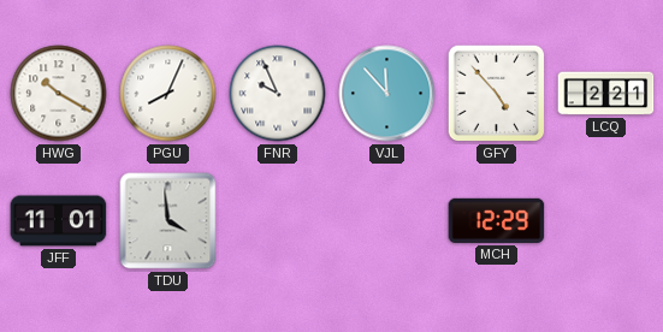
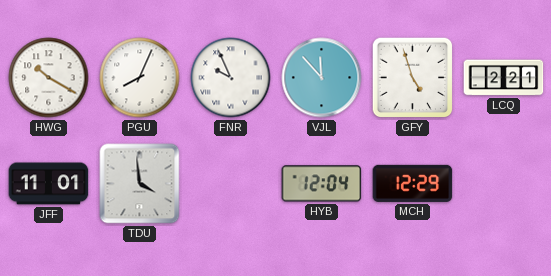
GFY: 4:53 -> 4:57
HYB: none -> 12:04
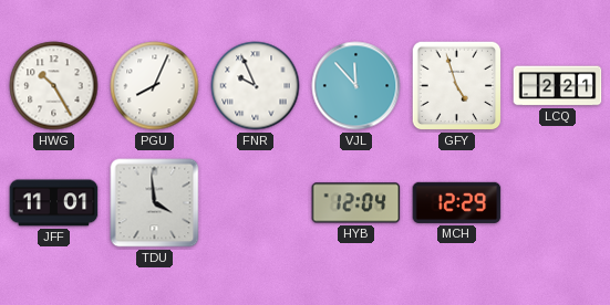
HWG: 10:20 -> 10:25
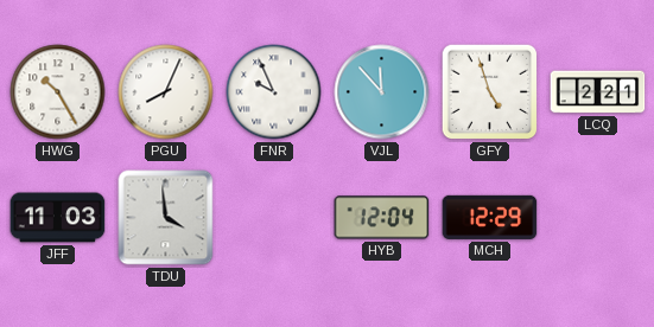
JFF: 11:01 -> 11:03
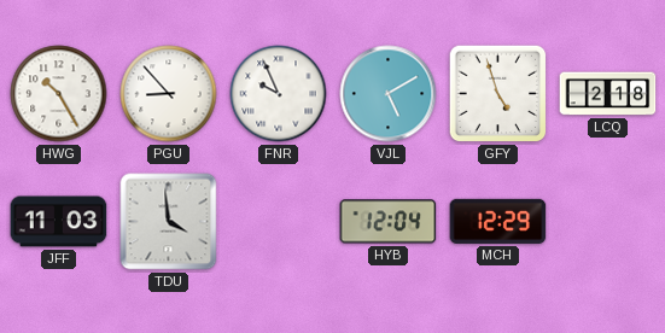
PGU: 8:04 -> 8:53
VJL: 11:53 -> 5:10
LCQ: 2:21 -> 2:18
